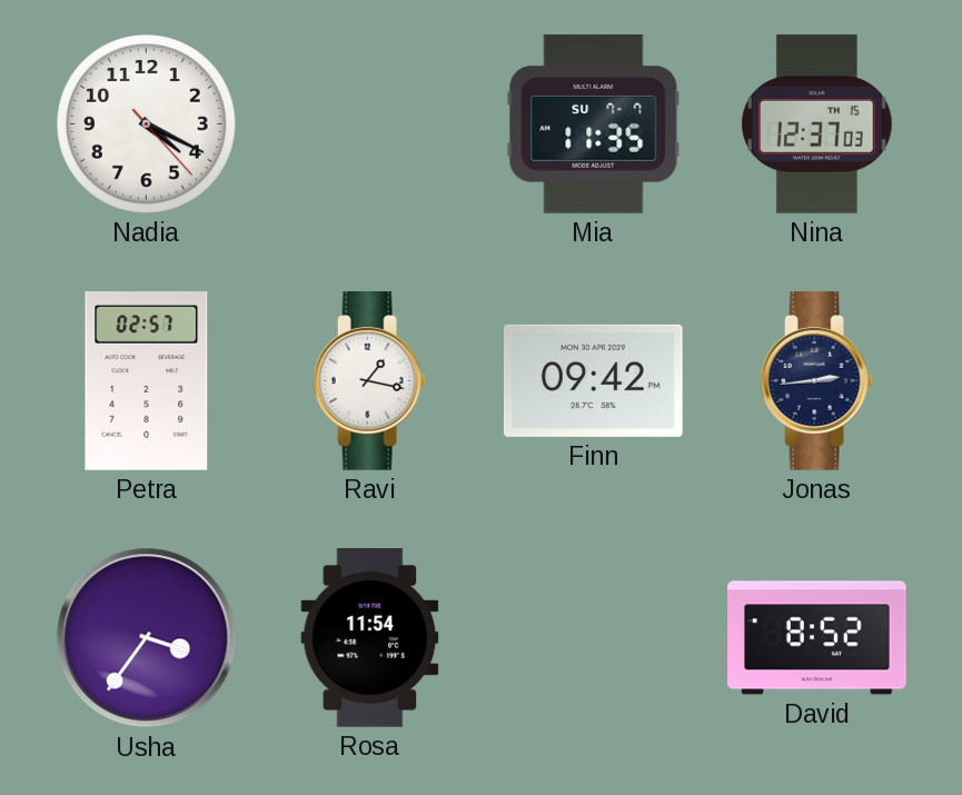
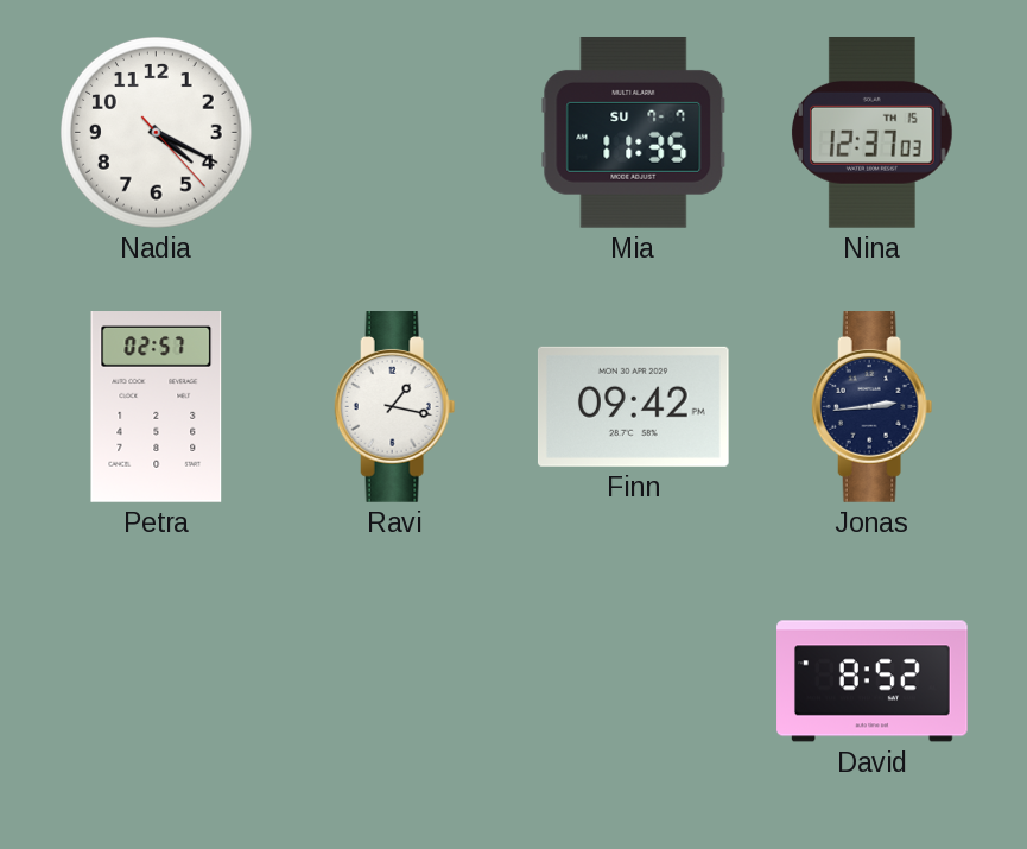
Usha: 3:36 -> none
Rosa: 11:54 -> none
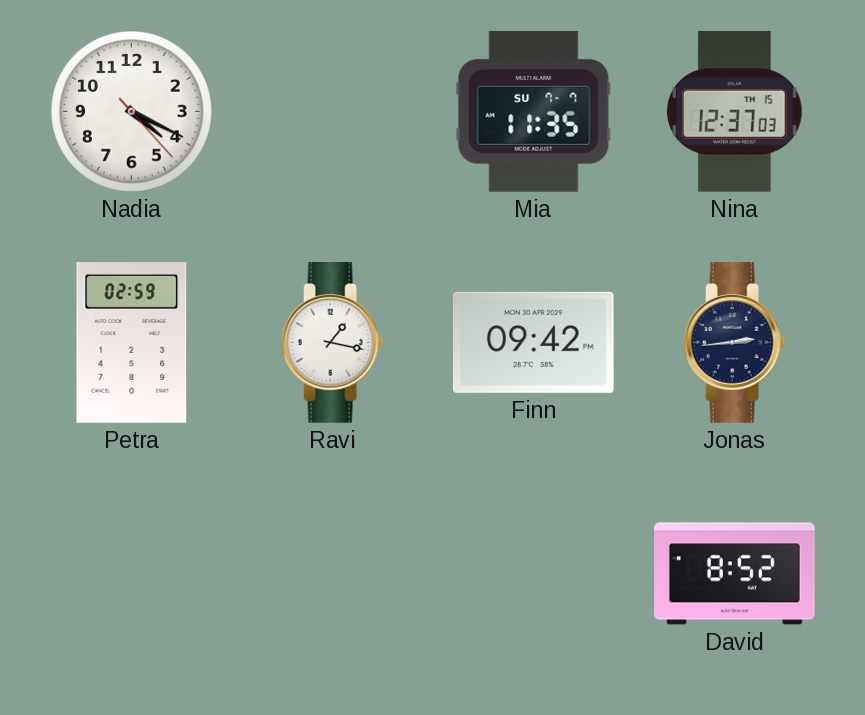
Petra: 02:57 -> 02:59
